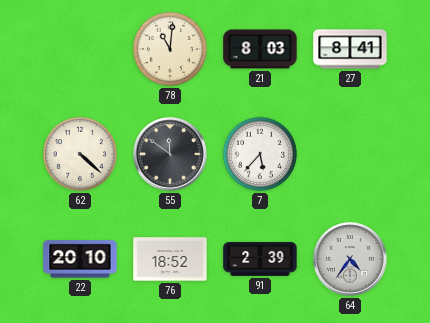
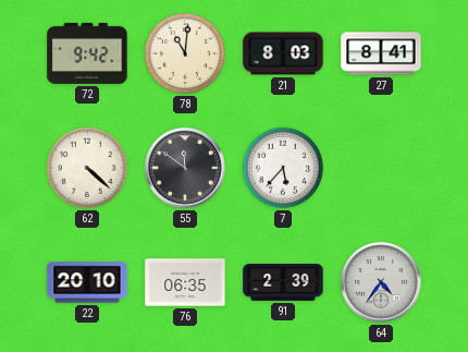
72: none -> 9:42
76: 18:52 -> 06:35
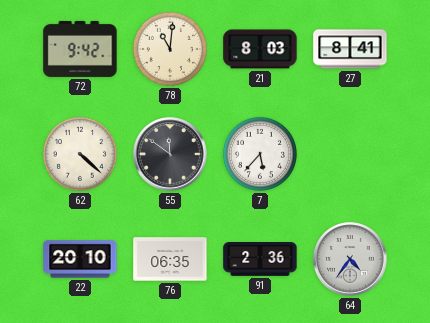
91: 2:39 -> 2:36
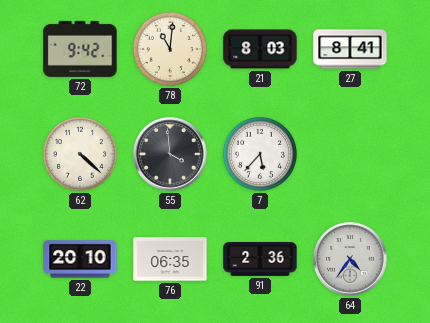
55: 11:51 -> 3:59
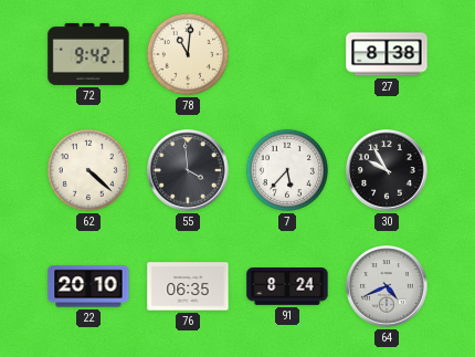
21: 8:03 -> none
27: 8:41 -> 8:38
30: none -> 9:55
91: 2:36 -> 8:24
64: 4:36 -> 4:41
